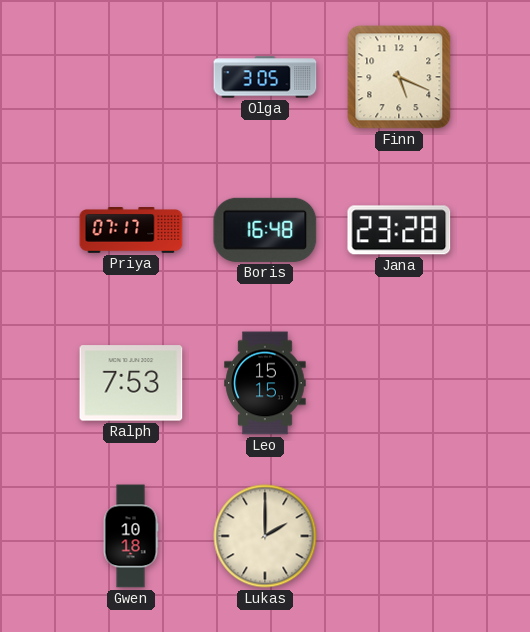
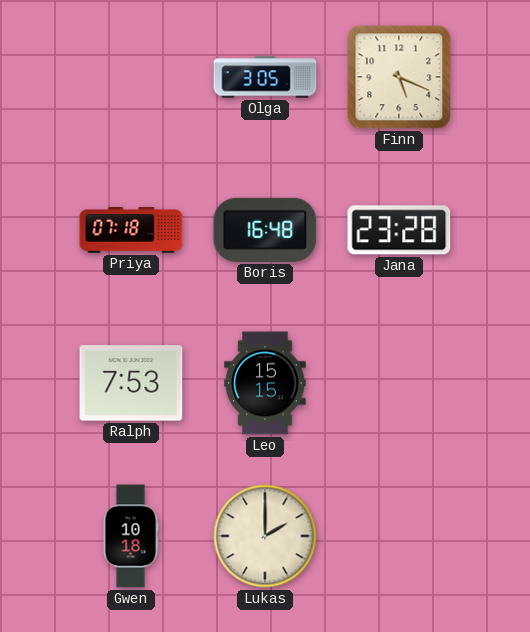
Priya: 07:17 -> 07:18
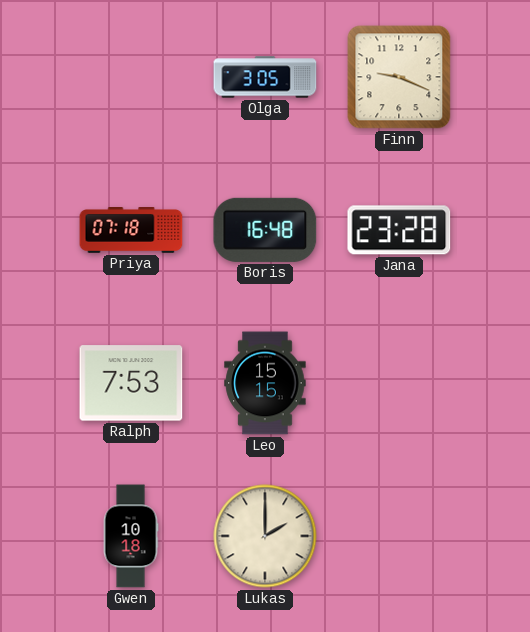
Finn: 5:19 -> 9:19
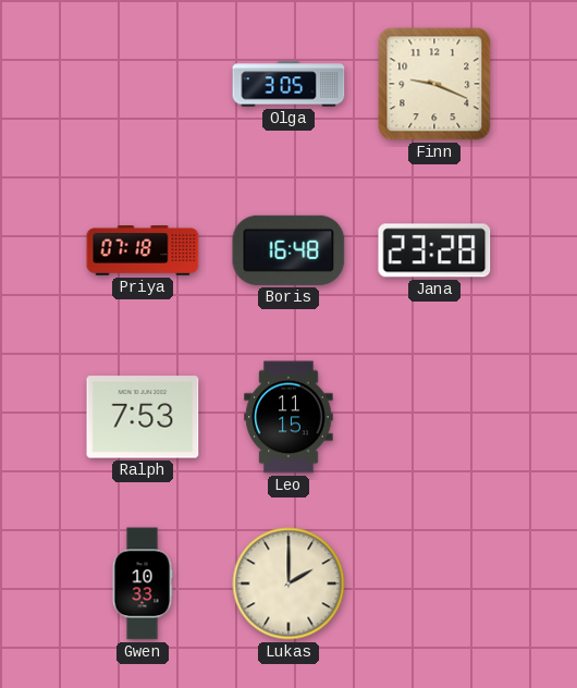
Leo: 15:15 -> 11:15
Gwen: 10:18 -> 10:33
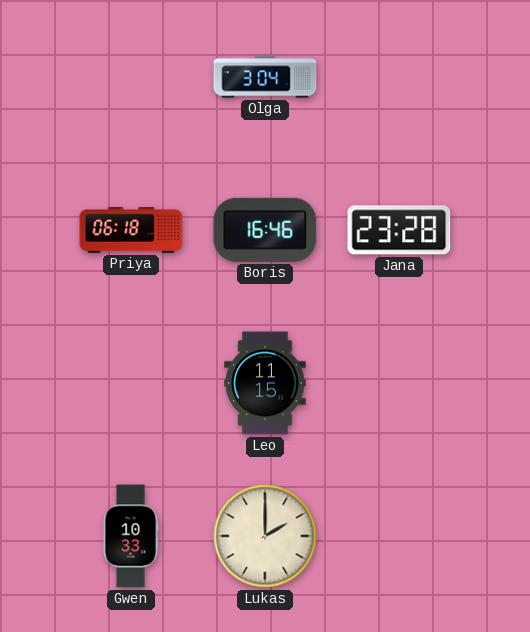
Olga: 3:05 -> 3:04
Finn: 9:19 -> none
Priya: 07:18 -> 06:18
Boris: 16:48 -> 16:46
Ralph: 7:53 -> none
